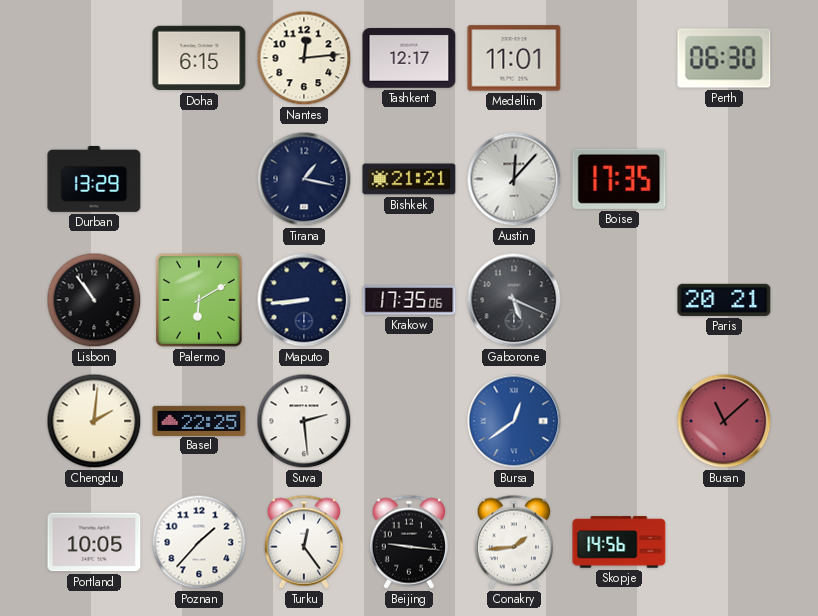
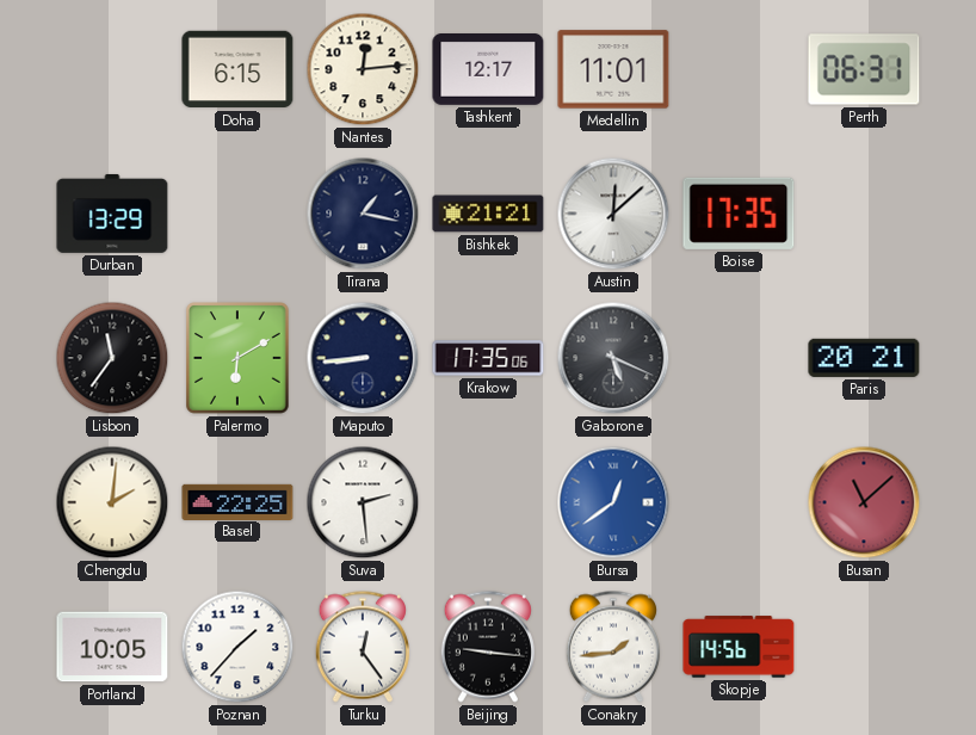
Perth: 06:30 -> 06:31
Austin: 12:07 -> 12:08
Lisbon: 10:54 -> 11:36
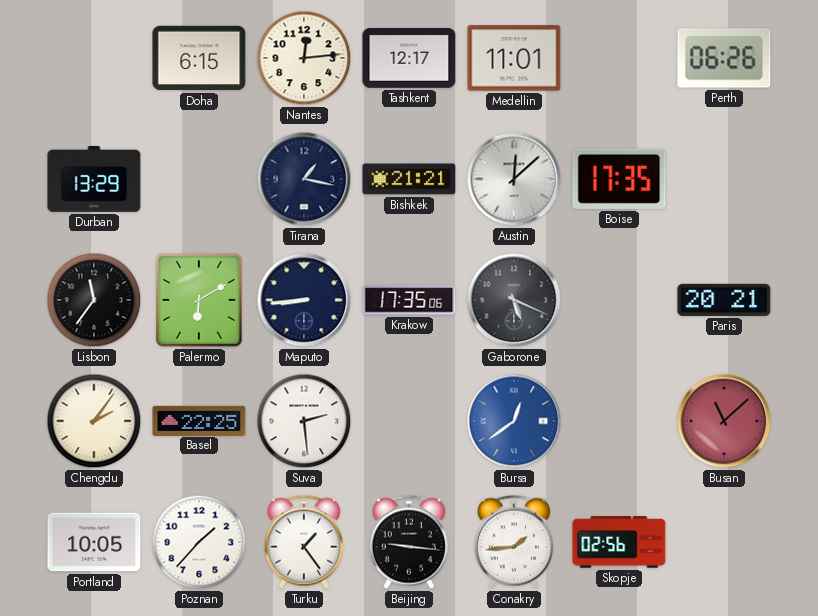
Perth: 06:31 -> 06:26
Chengdu: 2:01 -> 2:06
Turku: 12:24 -> 1:24
Skopje: 14:56 -> 02:56
